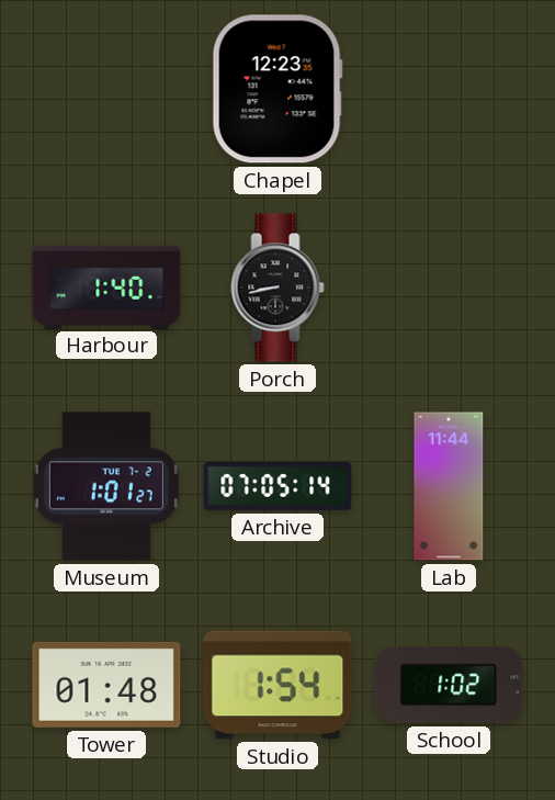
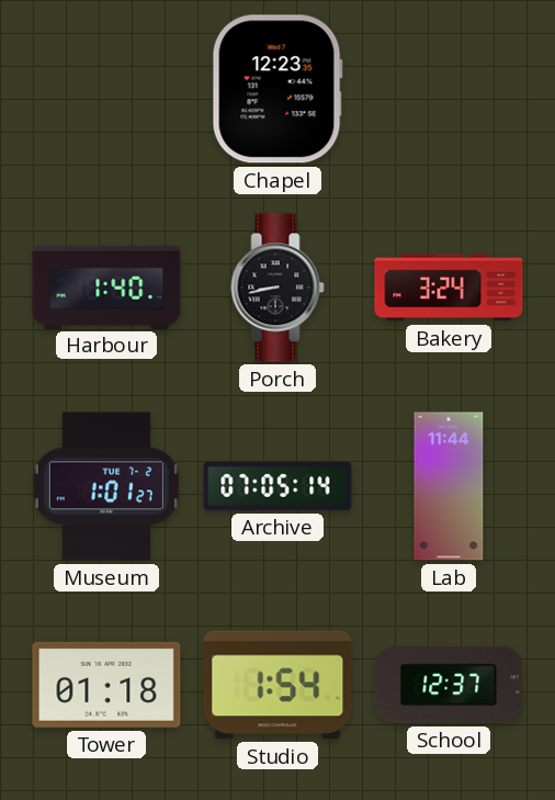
Bakery: none -> 3:24
Tower: 01:48 -> 01:18
School: 1:02 -> 12:37
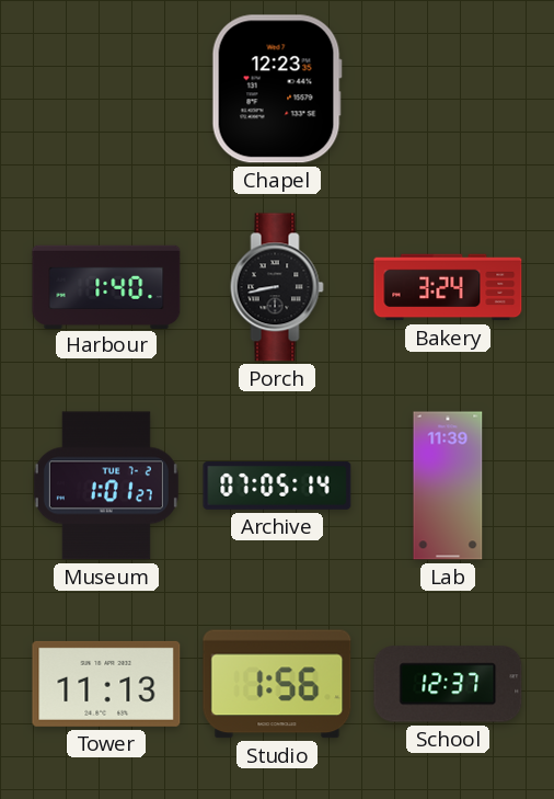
Lab: 11:44 -> 11:39
Tower: 01:18 -> 11:13
Studio: 1:54 -> 1:56
